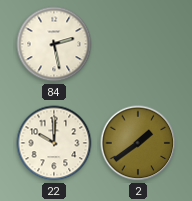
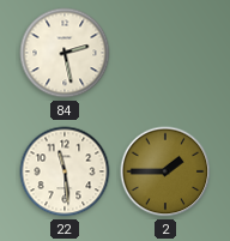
22: 10:00 -> 11:29
2: 1:39 -> 1:45
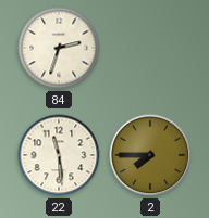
84: 2:28 -> 2:33
2: 1:45 -> 7:45
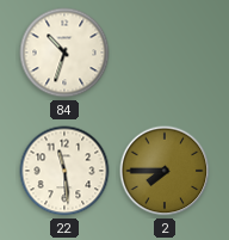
84: 2:33 -> 10:33
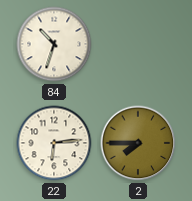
22: 11:29 -> 6:14
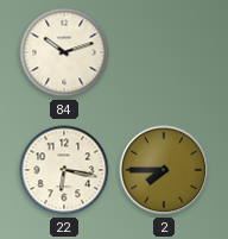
84: 10:33 -> 10:12
22: 6:14 -> 6:17
